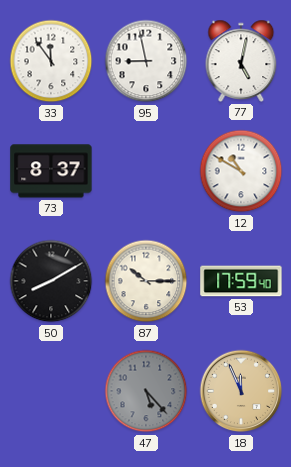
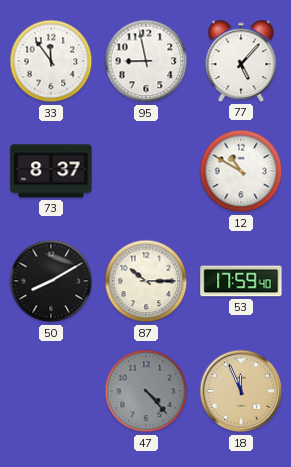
77: 5:02 -> 5:07
47: 5:23 -> 4:23
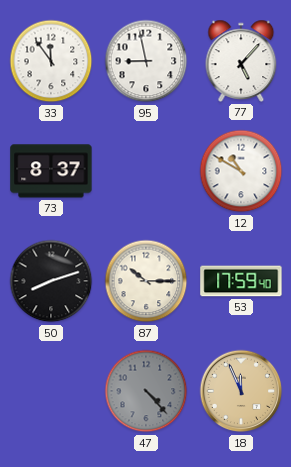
50: 8:10 -> 8:12
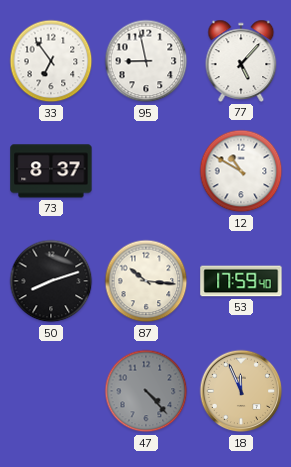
33: 11:54 -> 6:54
87: 10:15 -> 10:16
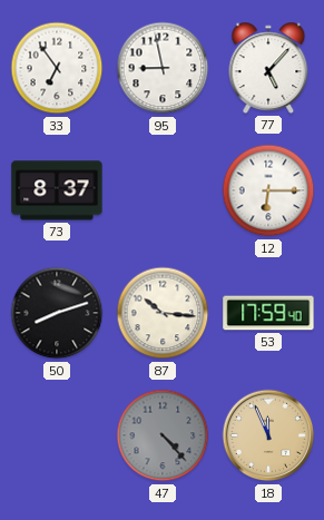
12: 10:50 -> 6:15
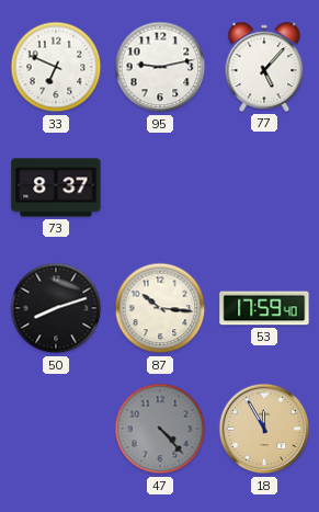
33: 6:54 -> 6:49
95: 8:58 -> 9:13
12: 6:15 -> none
18: 11:56 -> 11:55
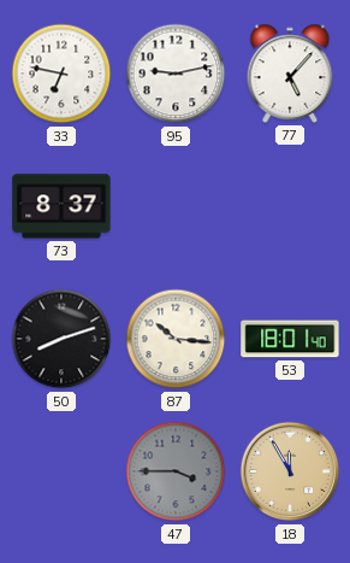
33: 6:49 -> 6:47
53: 17:59 -> 18:01
47: 4:23 -> 3:45
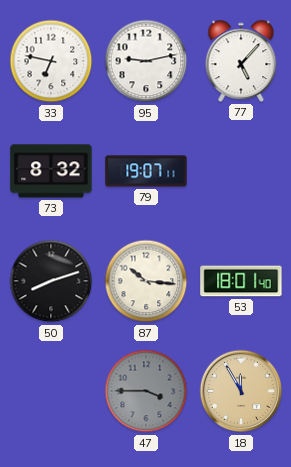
73: 8:37 -> 8:32
79: none -> 19:07
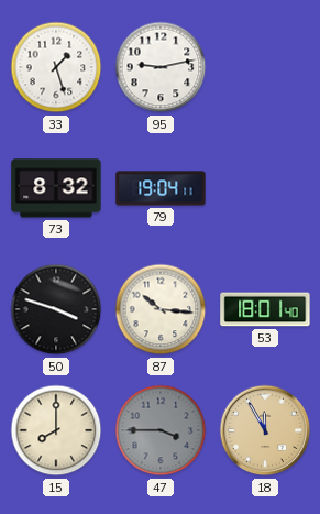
33: 6:47 -> 1:27
77: 5:07 -> none
79: 19:07 -> 19:04
50: 8:12 -> 3:48
15: none -> 8:00
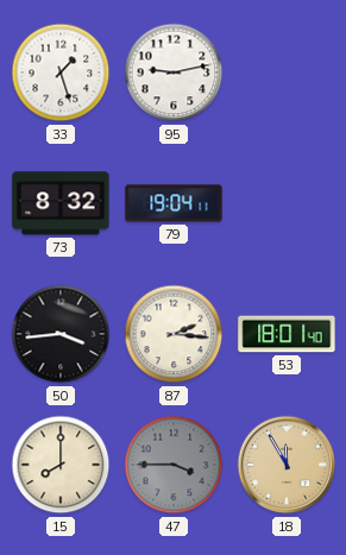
50: 3:48 -> 3:44
87: 10:16 -> 2:16
